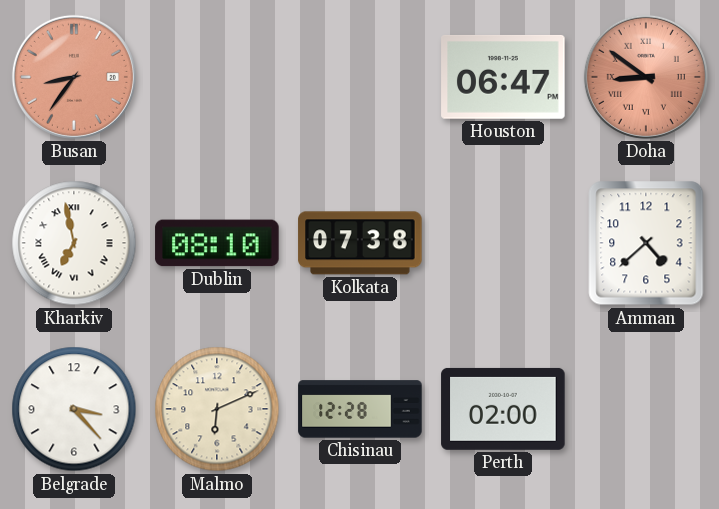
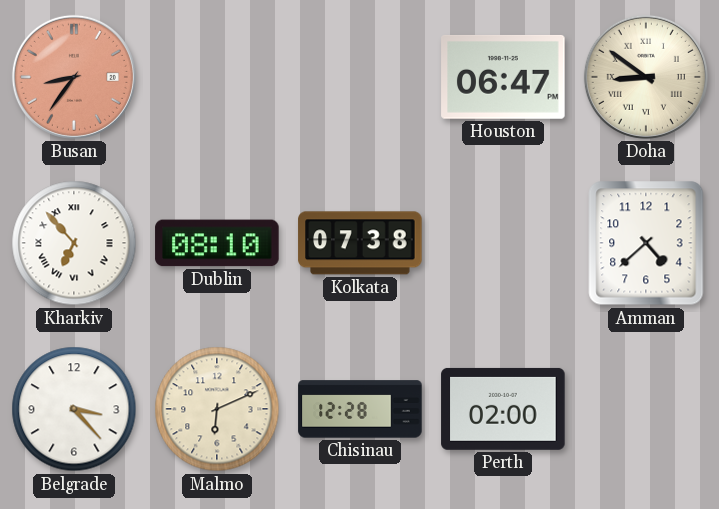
Doha dial: salmon -> cream
Kharkiv: 6:58 -> 6:53
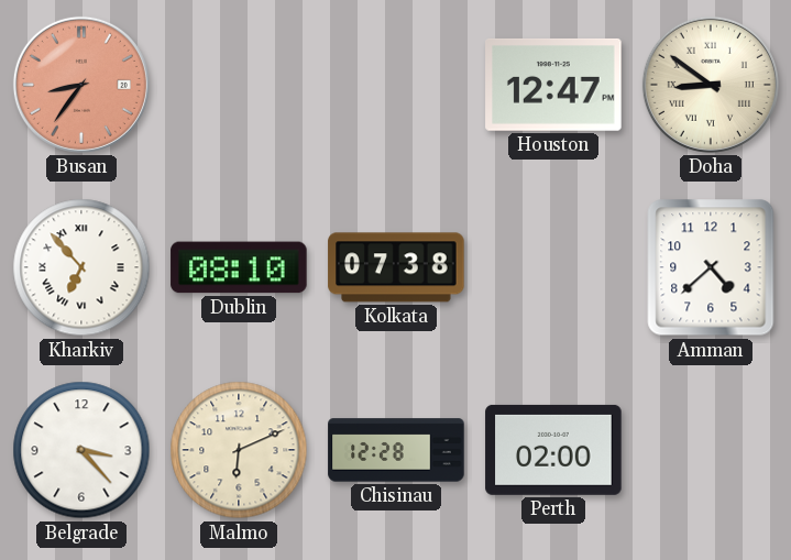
Houston: 06:47 -> 12:47
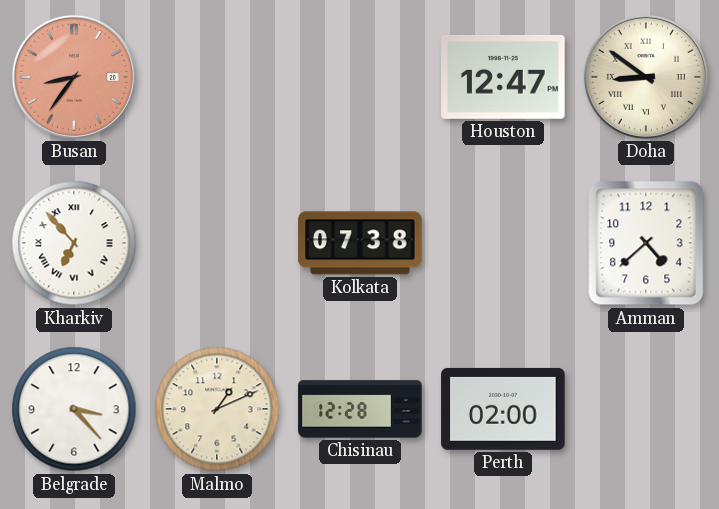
Dublin: 08:10 -> none
Malmo: 6:11 -> 1:11
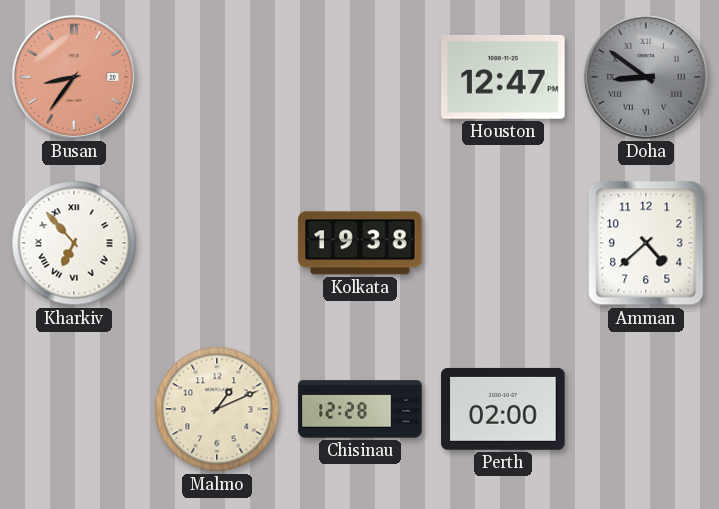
Doha dial: cream -> grey
Kolkata: 07:38 -> 19:38
Belgrade: 3:23 -> none
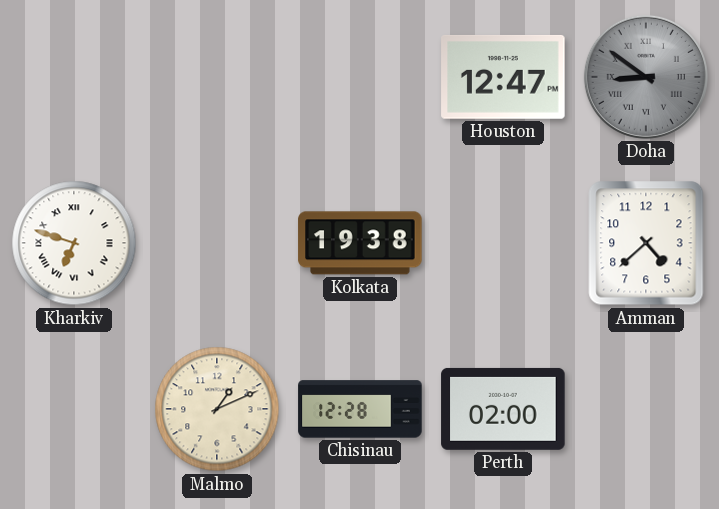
Busan: 8:36 -> none
Kharkiv: 6:53 -> 6:48
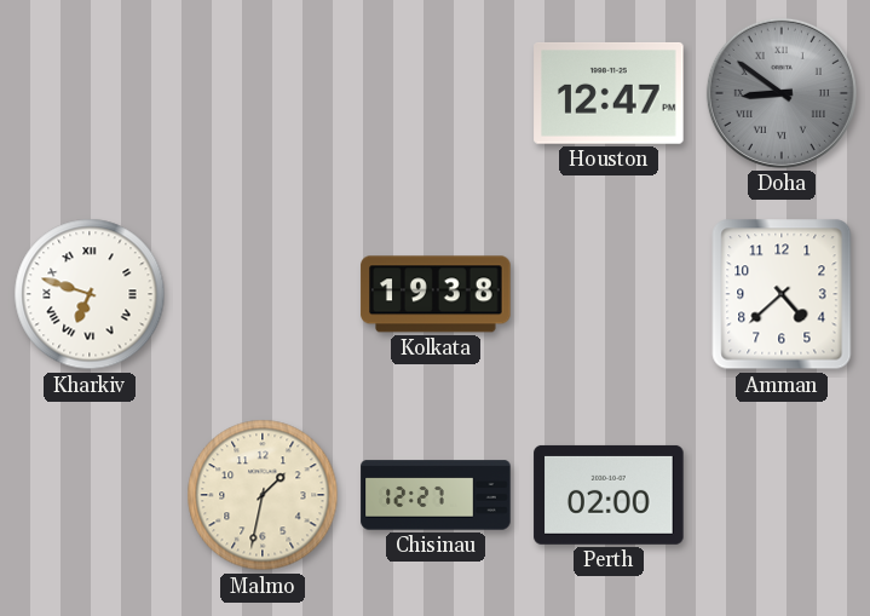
Malmo: 1:11 -> 1:32
Chisinau: 12:28 -> 12:27
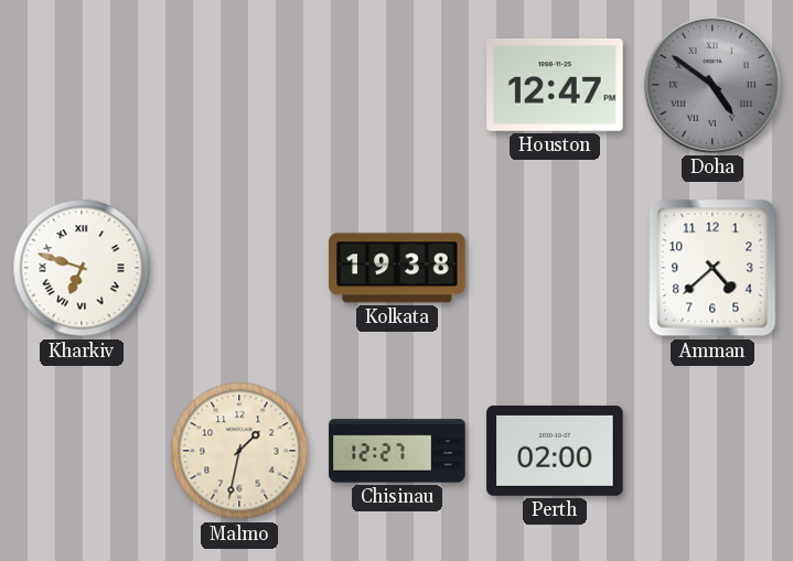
Doha: 8:51 -> 4:51
